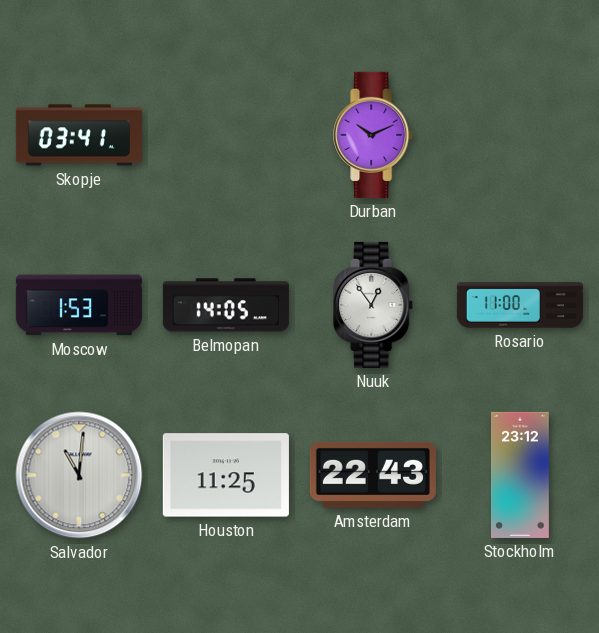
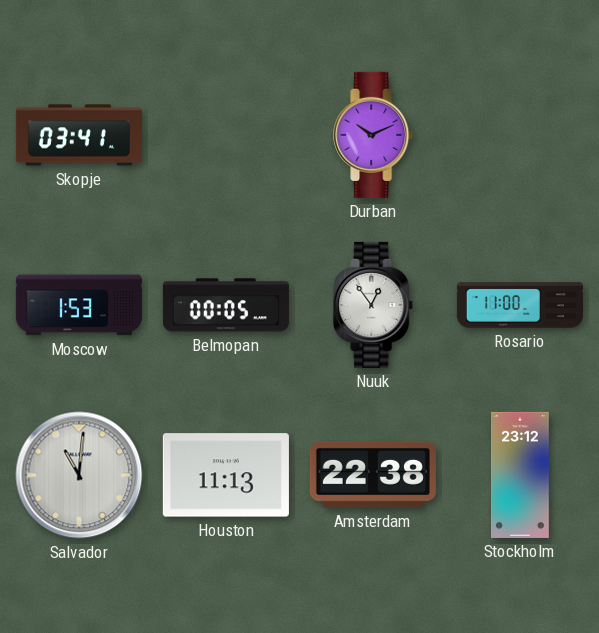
Belmopan: 14:05 -> 00:05
Houston: 11:25 -> 11:13
Amsterdam: 22:43 -> 22:38
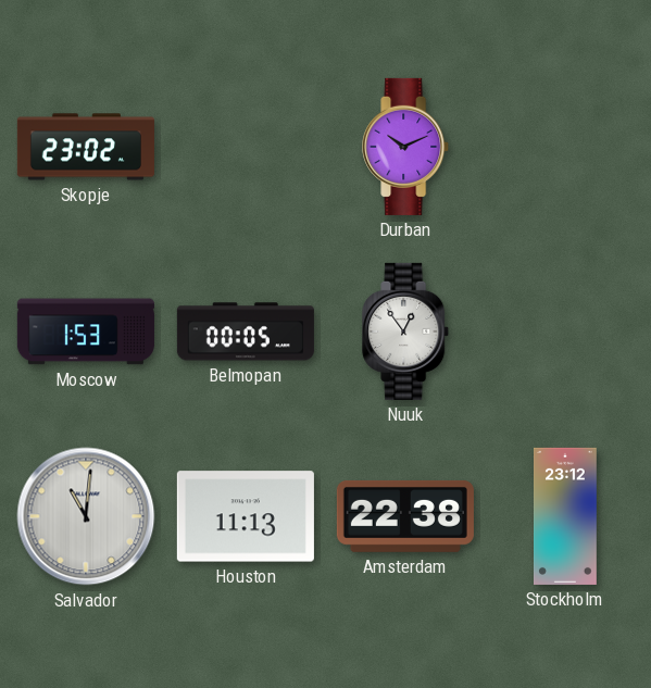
Skopje: 03:41 -> 23:02
Rosario: 11:00 -> none
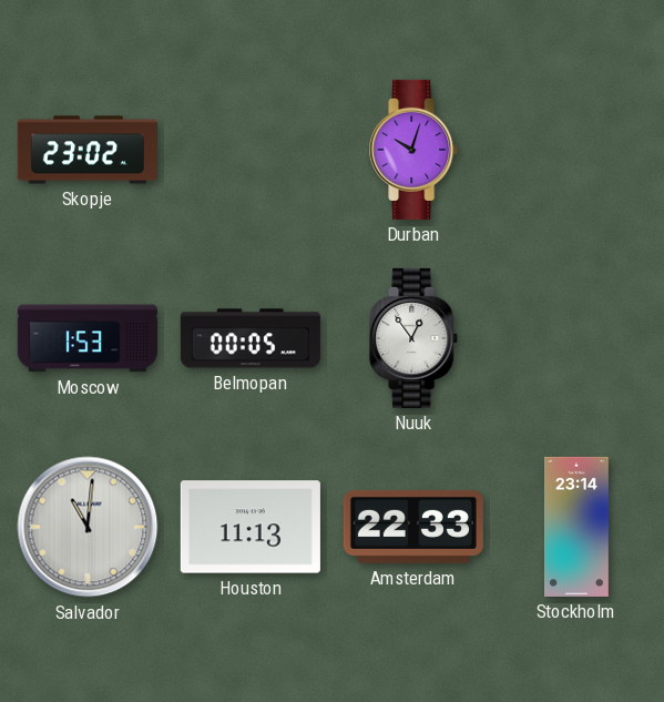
Durban: 10:11 -> 10:03
Amsterdam: 22:38 -> 22:33
Stockholm: 23:12 -> 23:14
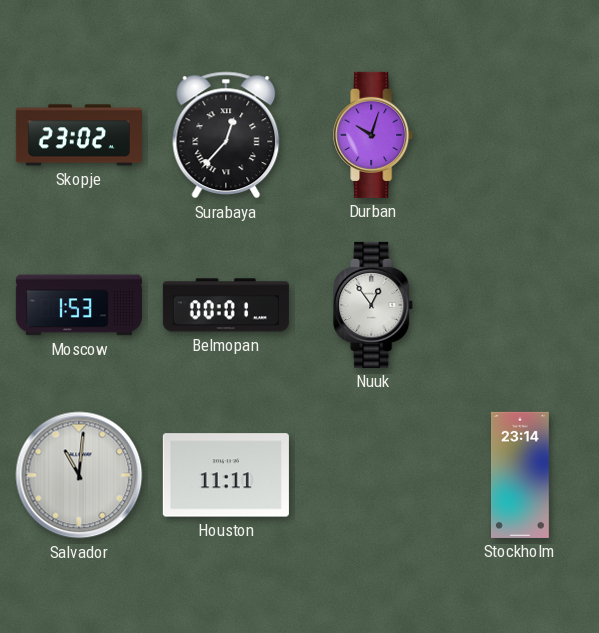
Surabaya: none -> 12:37
Belmopan: 00:05 -> 00:01
Houston: 11:13 -> 11:11
Amsterdam: 22:33 -> none
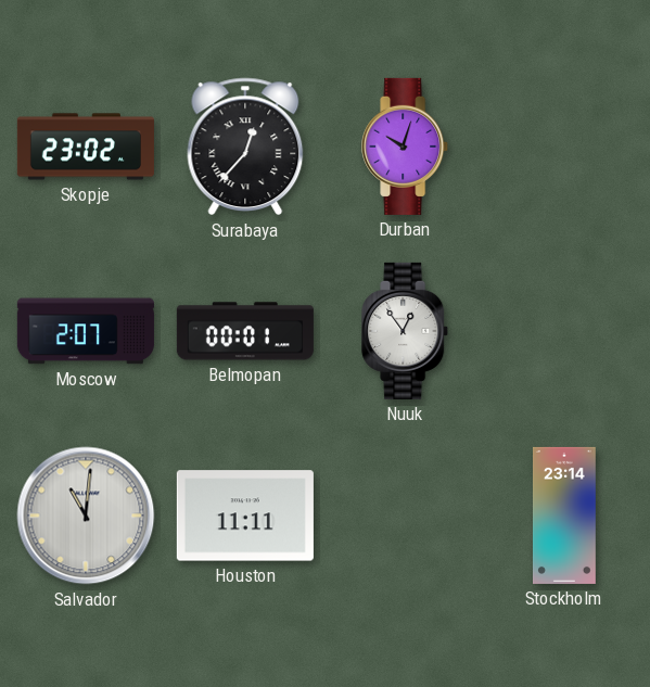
Moscow: 1:53 -> 2:07
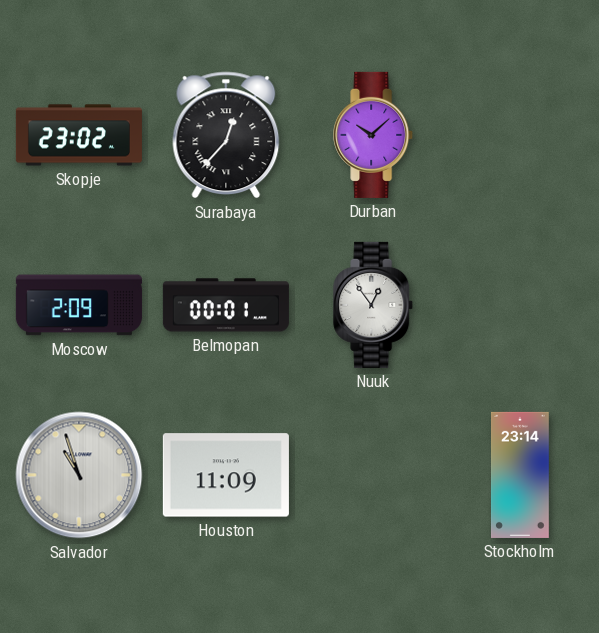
Durban: 10:03 -> 10:08
Moscow: 2:07 -> 2:09
Salvador: 11:01 -> 10:57
Houston: 11:11 -> 11:09
